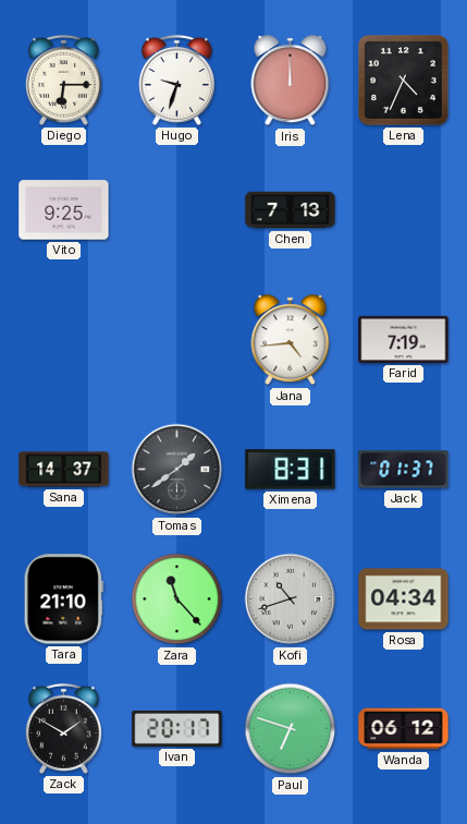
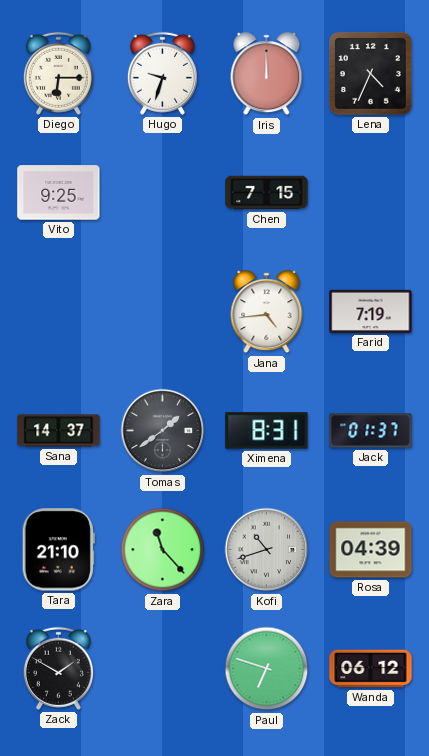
Chen: 7:13 -> 7:15
Rosa: 04:34 -> 04:39
Ivan: 20:17 -> none
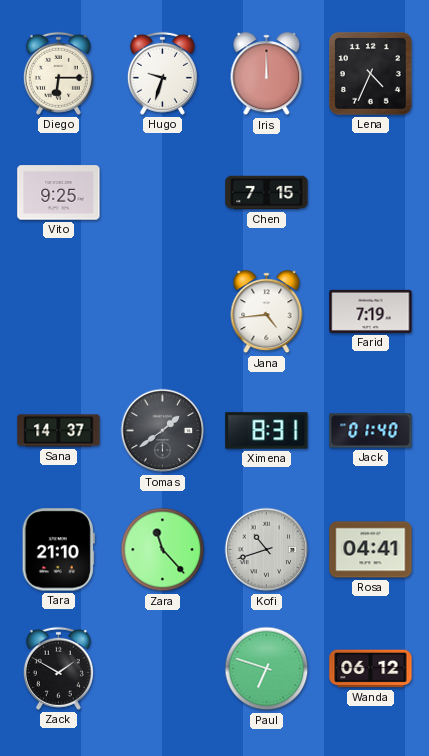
Jack: 01:37 -> 01:40
Rosa: 04:39 -> 04:41
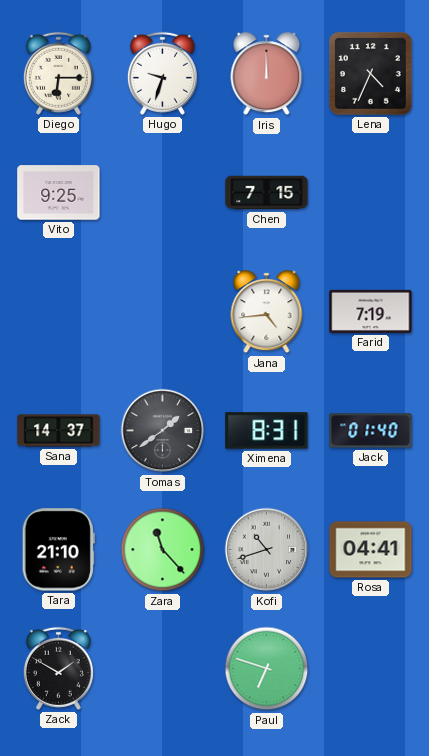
Wanda: 06:12 -> none
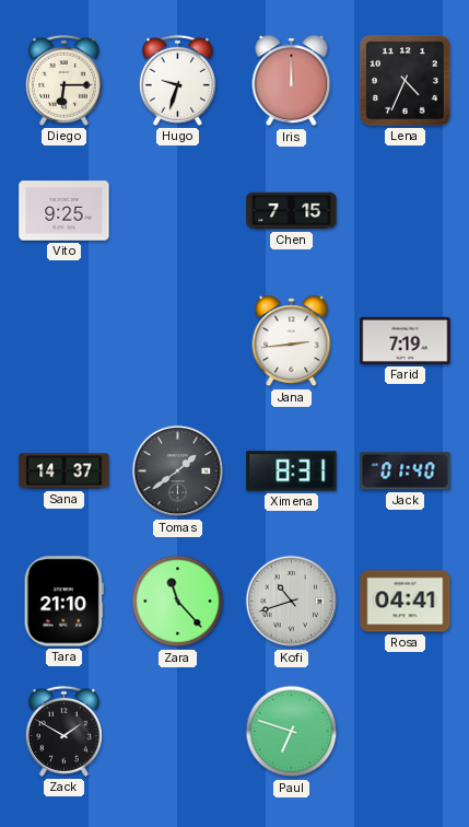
Jana: 4:44 -> 2:44
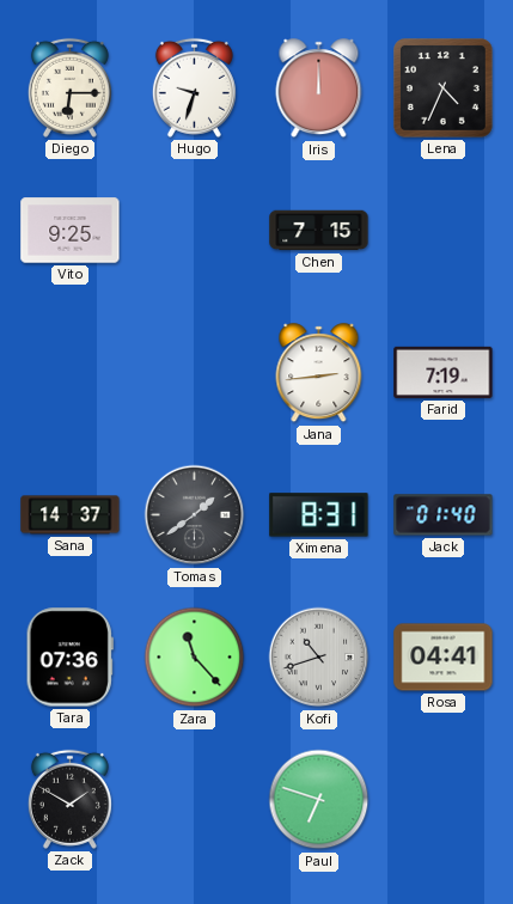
Tara: 21:10 -> 07:36
